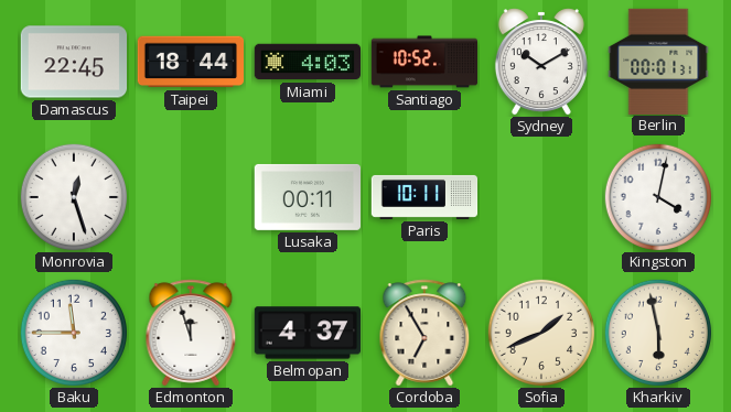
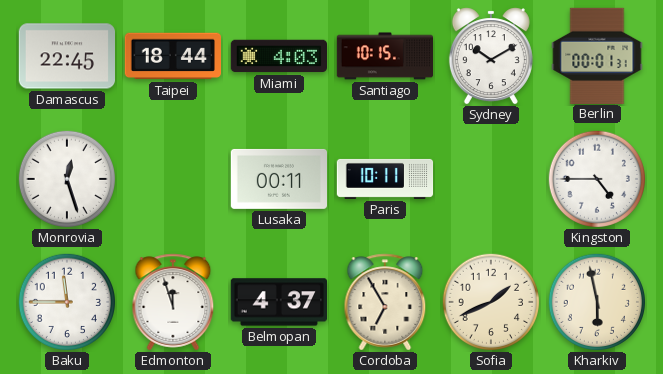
Santiago: 10:52 -> 10:15
Kingston: 4:02 -> 4:45
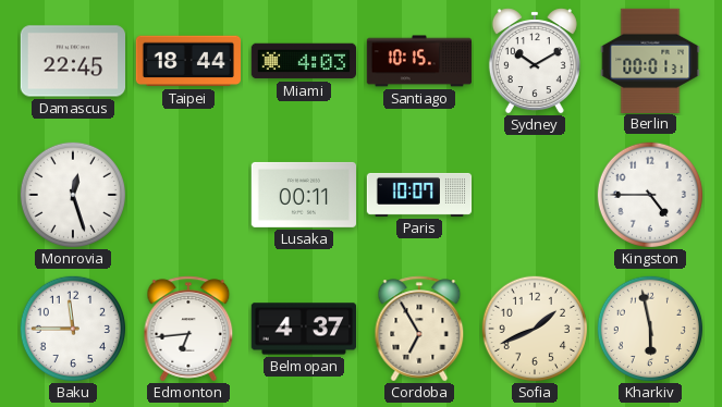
Paris: 10:11 -> 10:07
Edmonton: 11:57 -> 6:44
